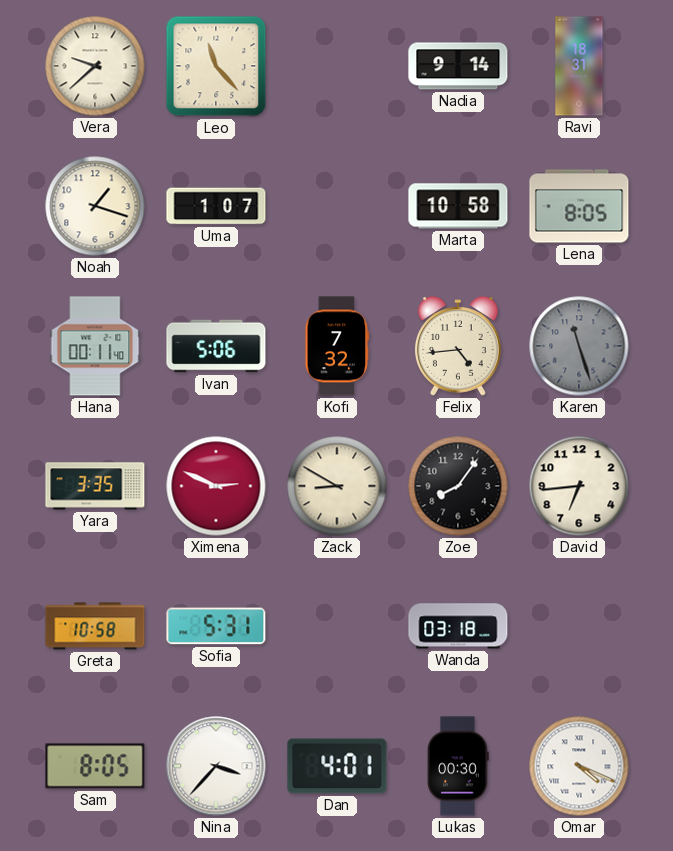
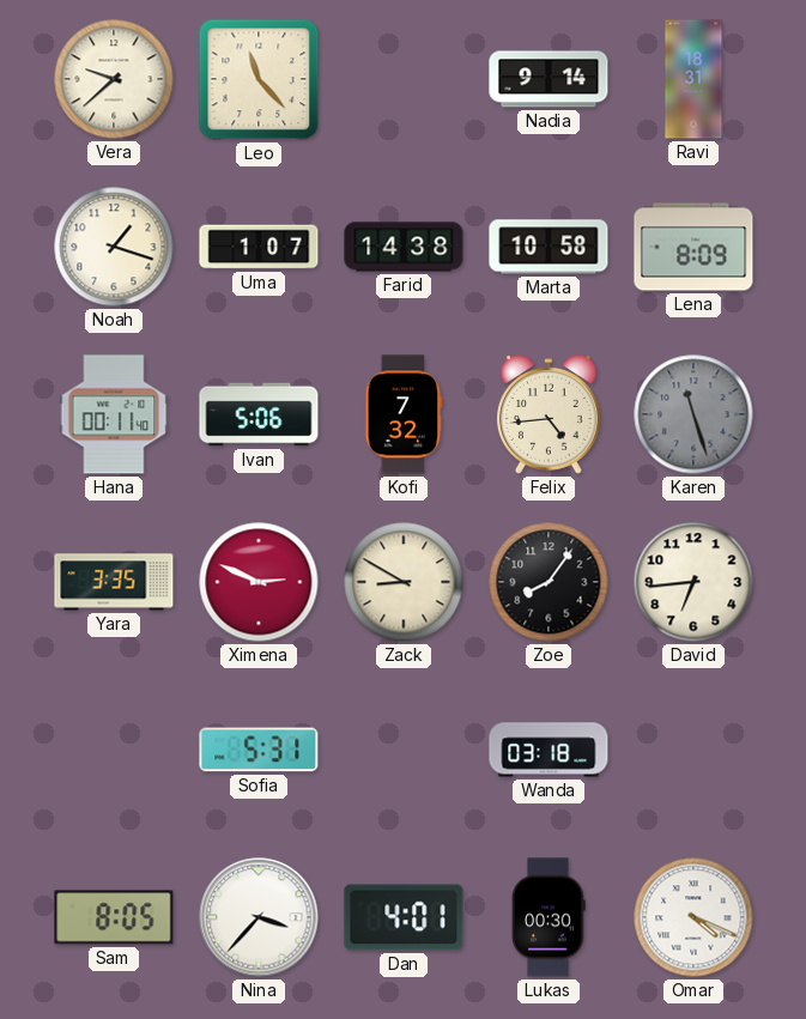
Farid: none -> 14:38
Lena: 8:05 -> 8:09
Greta: 10:58 -> none
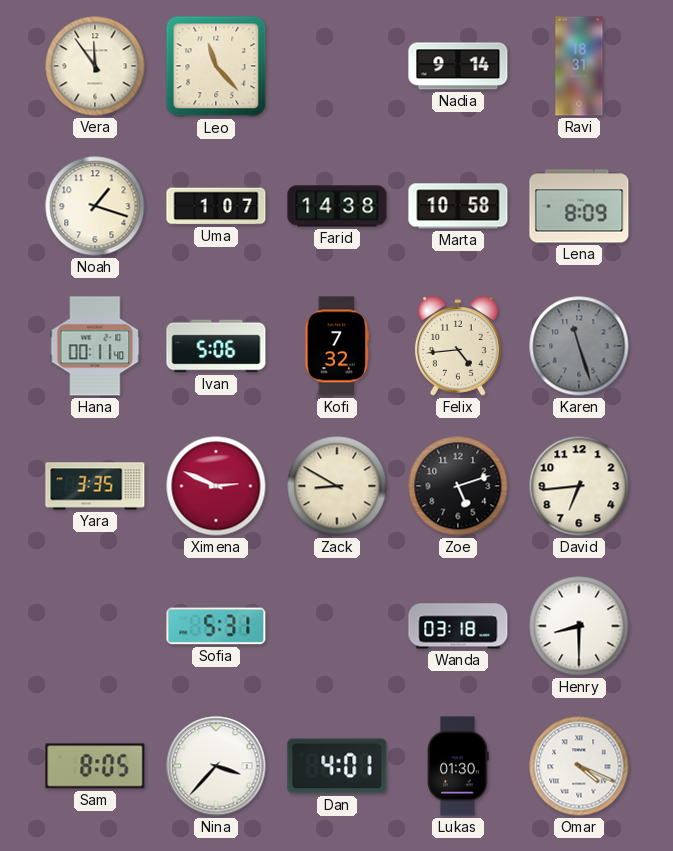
Vera: 9:38 -> 11:54
Zoe: 8:06 -> 5:12
Henry: none -> 8:30
Lukas: 00:30 -> 01:30
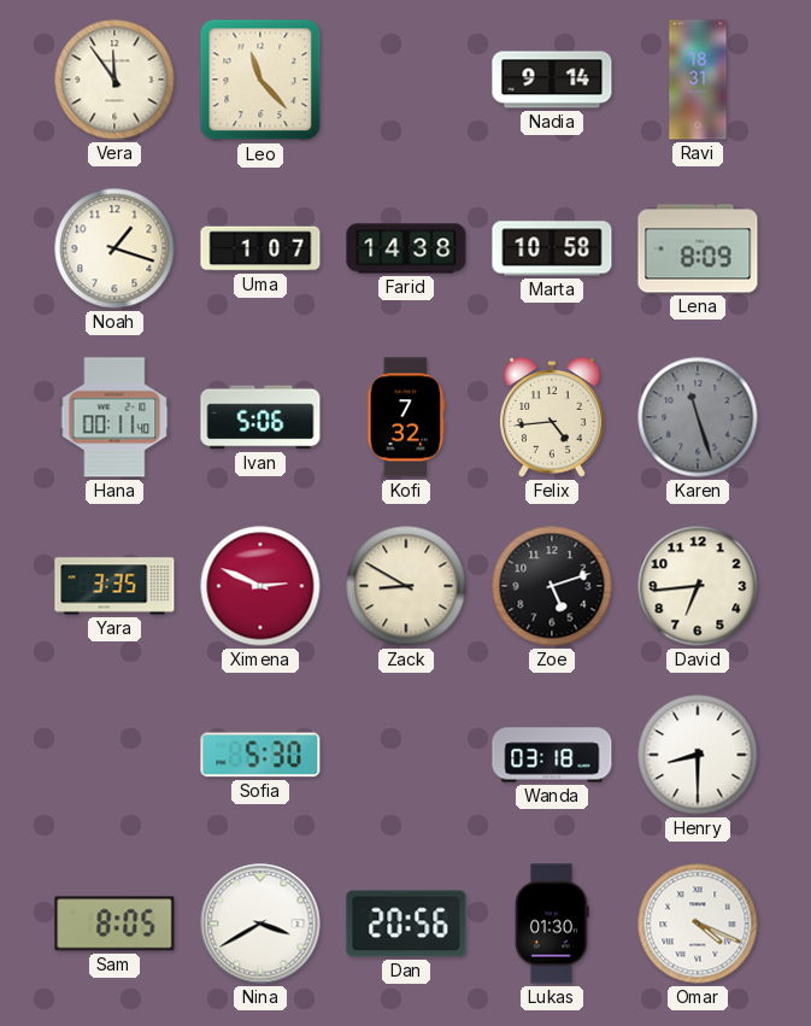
Sofia: 5:31 -> 5:30
Nina: 3:37 -> 3:40
Dan: 4:01 -> 20:56
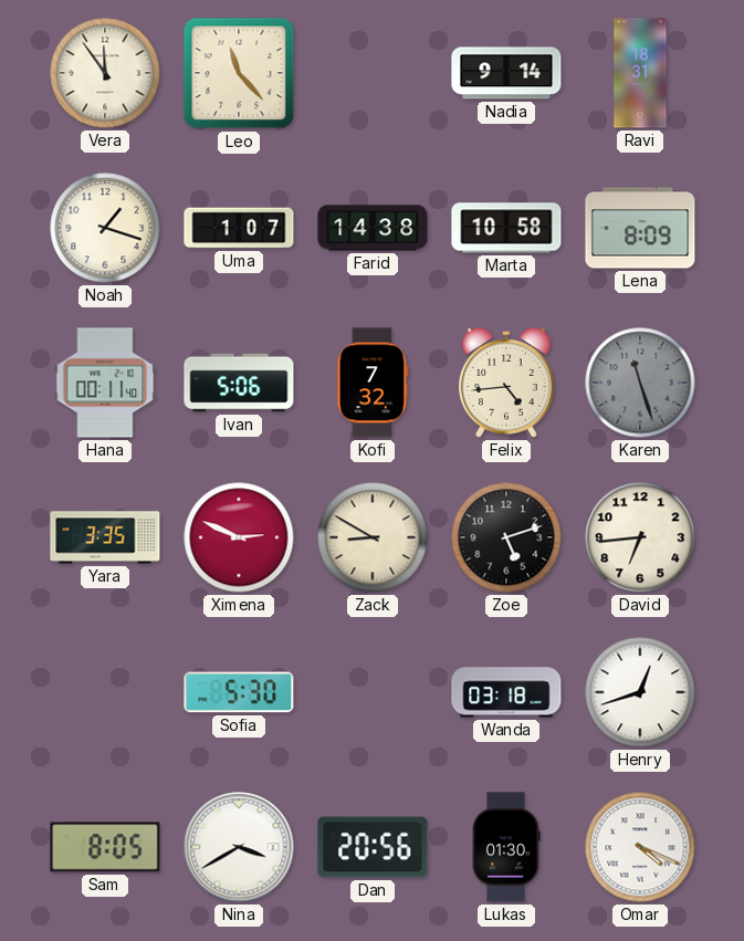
Henry: 8:30 -> 12:42
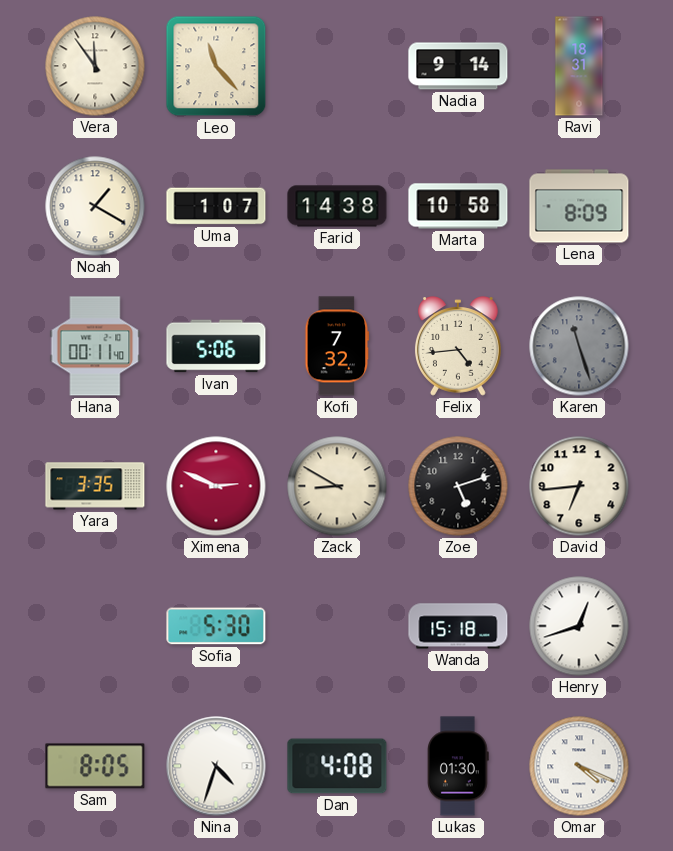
Noah: 1:18 -> 1:20
Wanda: 03:18 -> 15:18
Nina: 3:40 -> 4:33
Dan: 20:56 -> 4:08
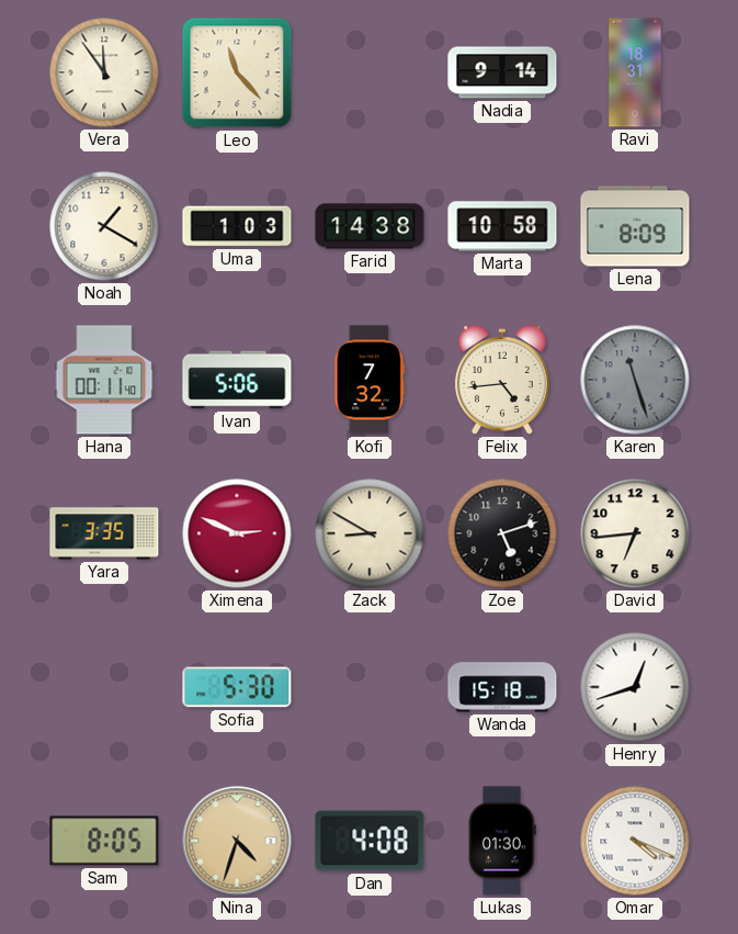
Uma: 1:07 -> 1:03
Nina dial: white -> champagne
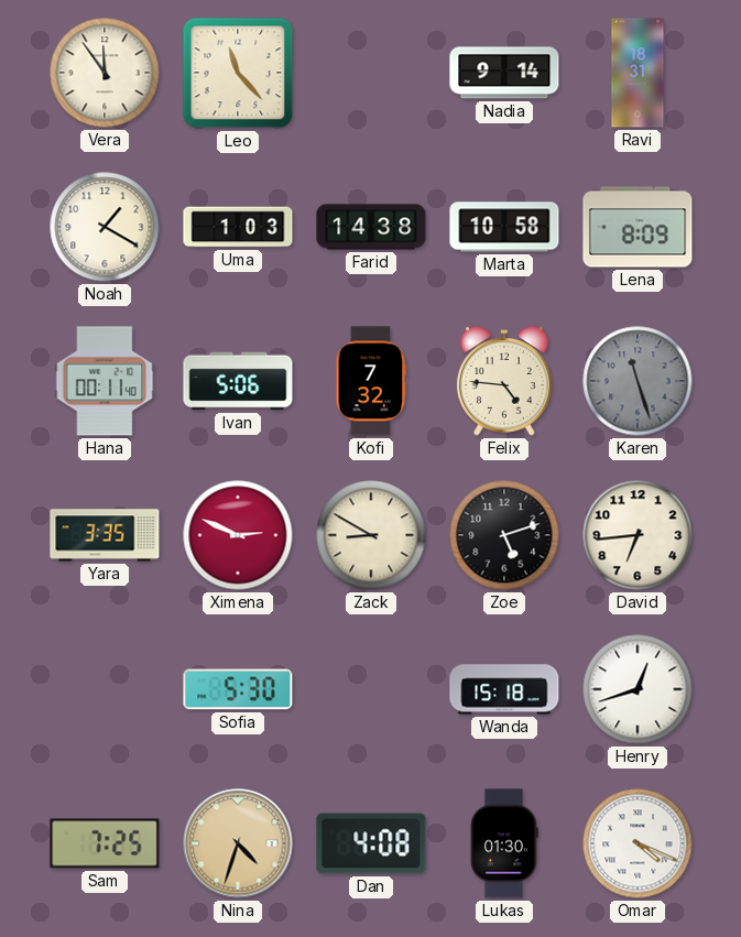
Felix: 4:44 -> 4:46
Sam: 8:05 -> 7:25
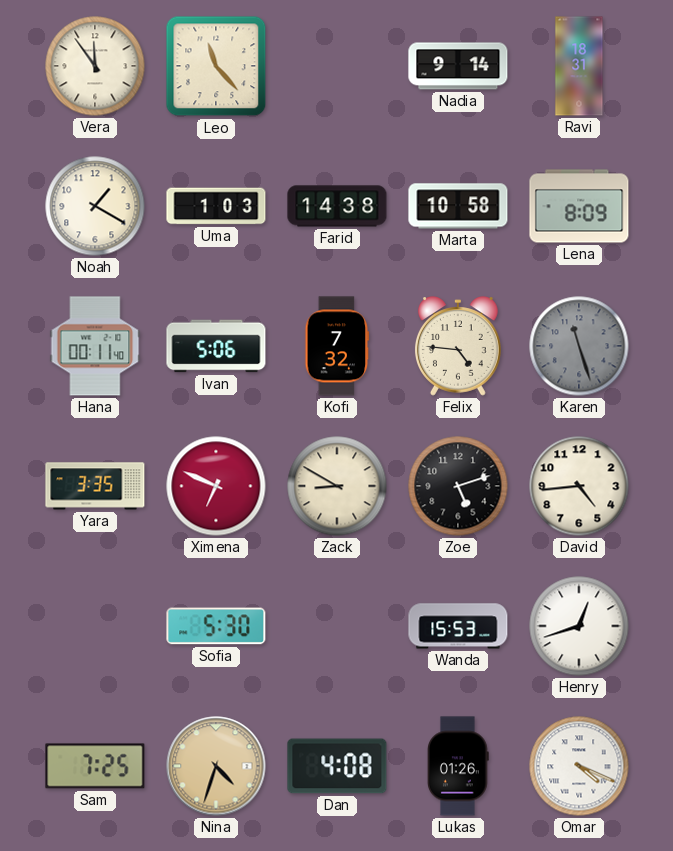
Ximena: 2:49 -> 6:49
David: 6:44 -> 4:44
Wanda: 15:18 -> 15:53
Lukas: 01:30 -> 01:26
